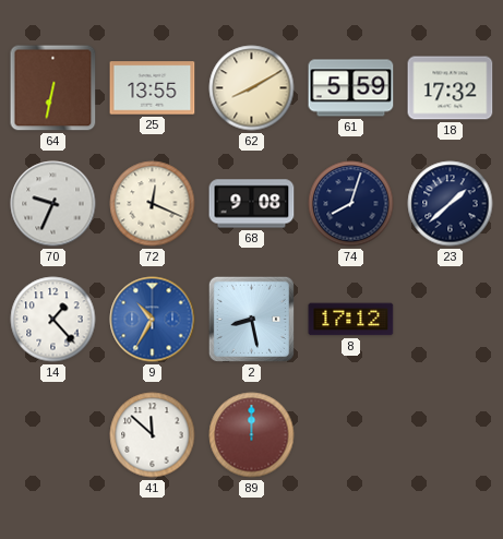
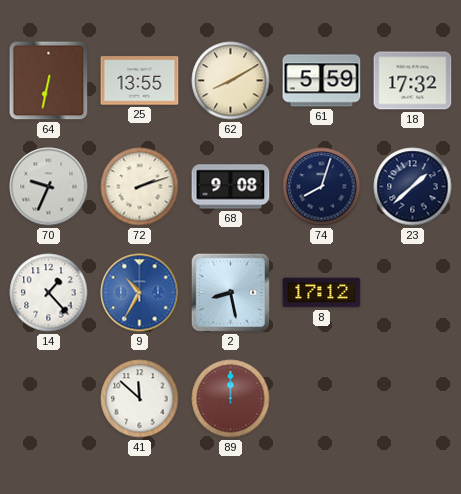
72: 12:19 -> 2:12
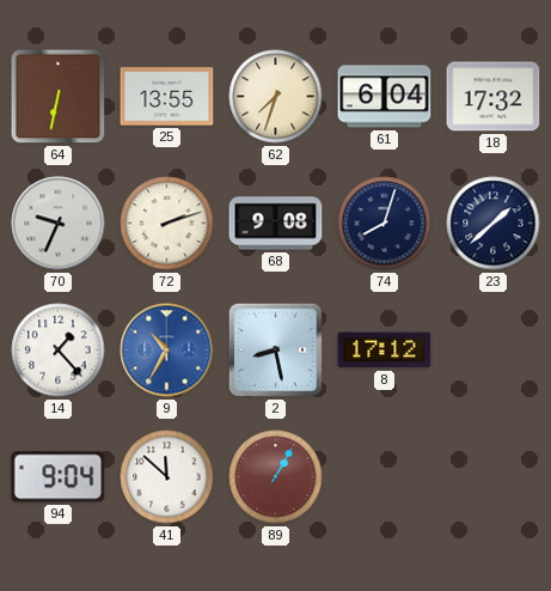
62: 8:10 -> 7:33
61: 5:59 -> 6:04
94: none -> 9:04
89: 12:00 -> 1:05
